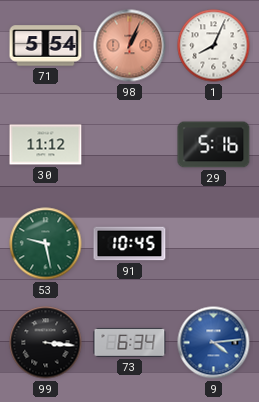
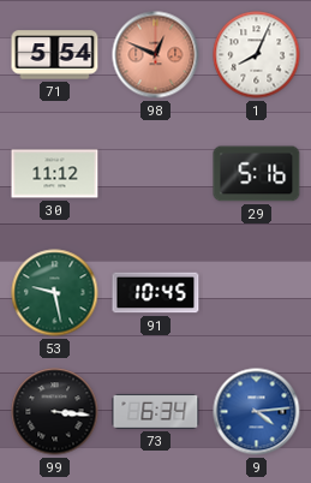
98: 1:04 -> 12:49
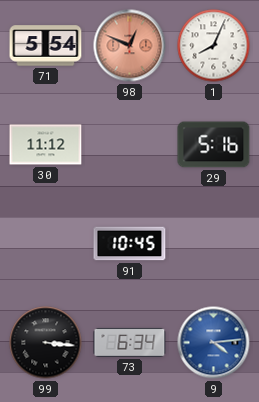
53: 9:28 -> none
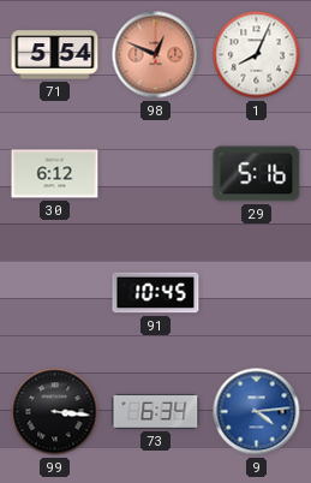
30: 11:12 -> 6:12
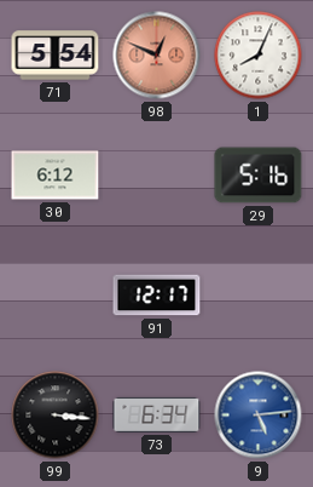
91: 10:45 -> 12:17
9: 4:14 -> 5:14
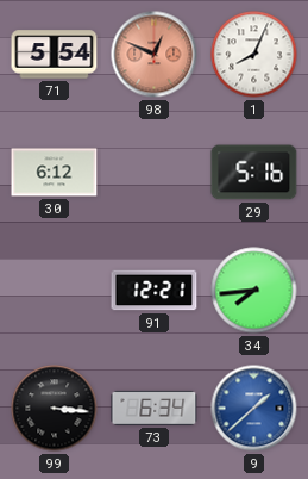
91: 12:17 -> 12:21
34: none -> 7:44
9: 5:14 -> 1:38
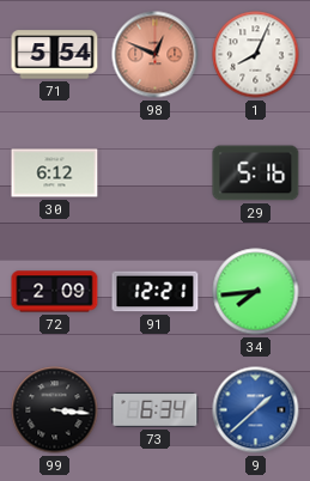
72: none -> 2:09
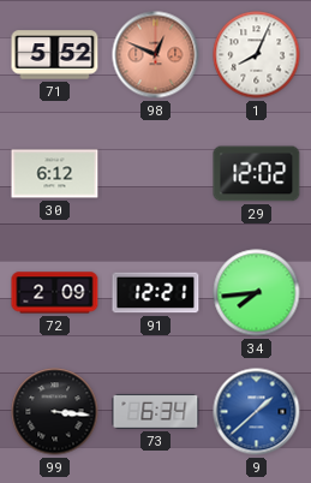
71: 5:54 -> 5:52
29: 5:16 -> 12:02
